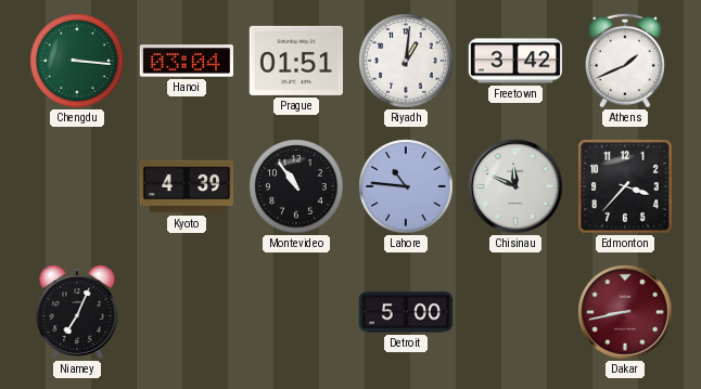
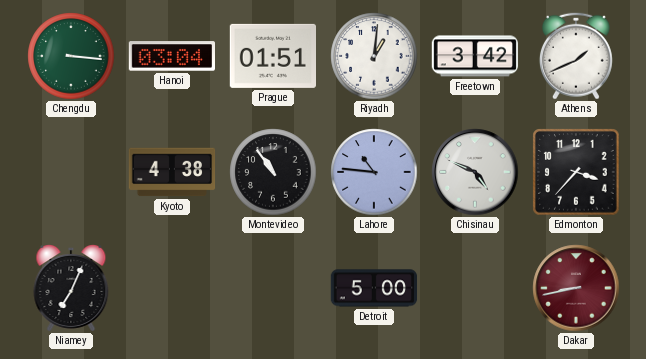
Kyoto: 4:39 -> 4:38
Chisinau: 11:49 -> 4:49
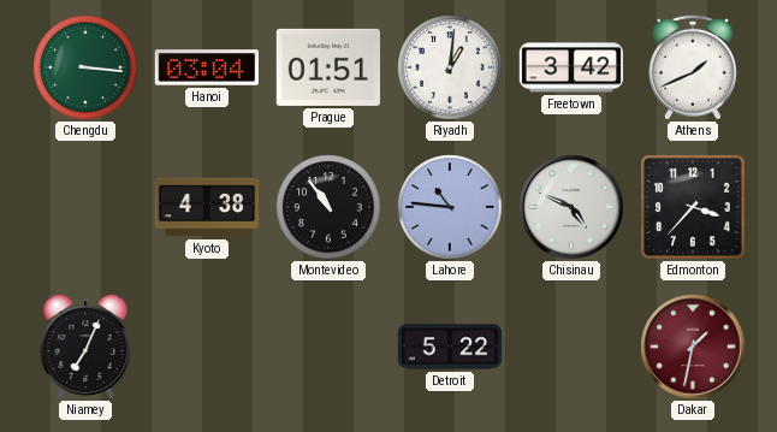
Detroit: 5:00 -> 5:22
Dakar: 8:43 -> 1:32
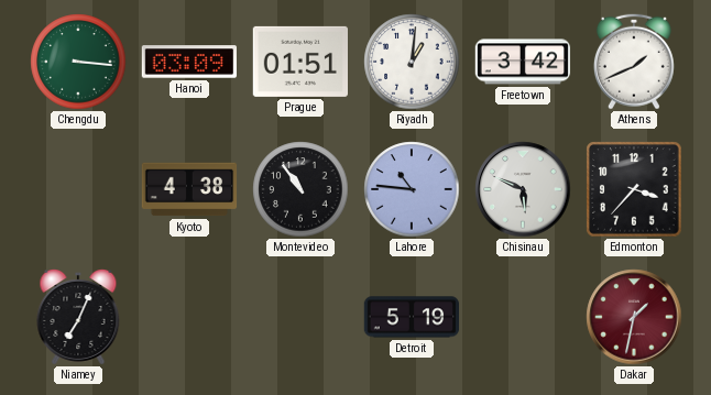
Hanoi: 03:04 -> 03:09
Chisinau: 4:49 -> 5:49
Detroit: 5:22 -> 5:19
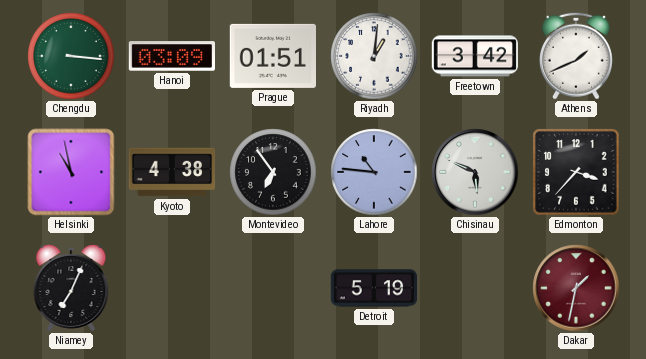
Helsinki: none -> 10:58
Montevideo: 10:54 -> 6:54
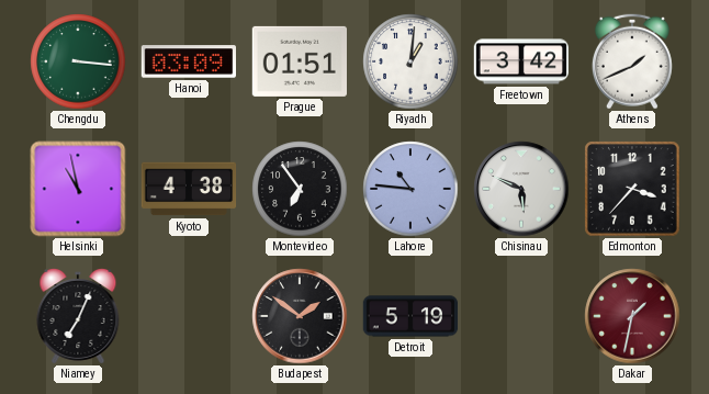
Budapest: none -> 1:51
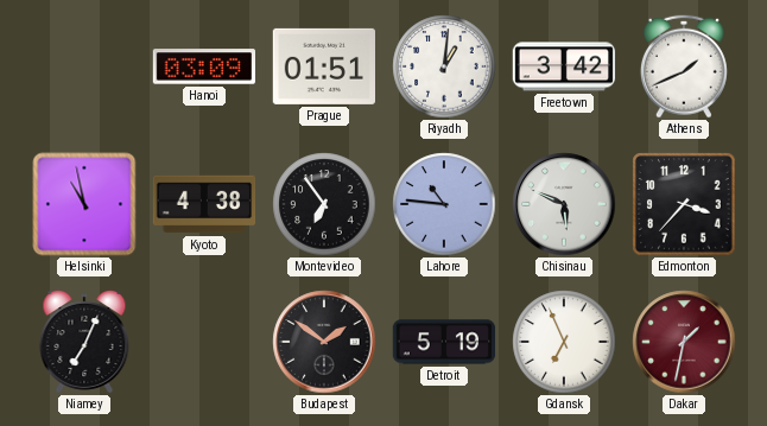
Chengdu: 3:16 -> none
Gdansk: none -> 6:56
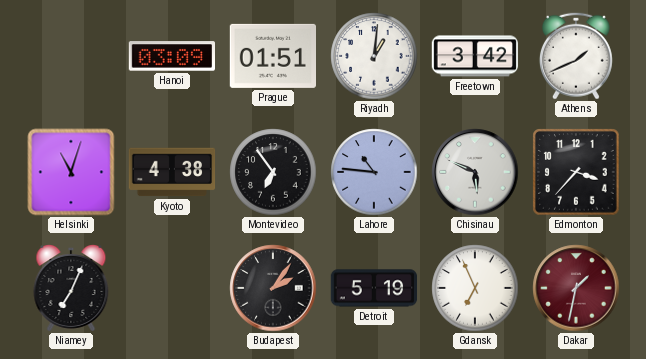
Helsinki: 10:58 -> 11:03
Budapest: 1:51 -> 2:06
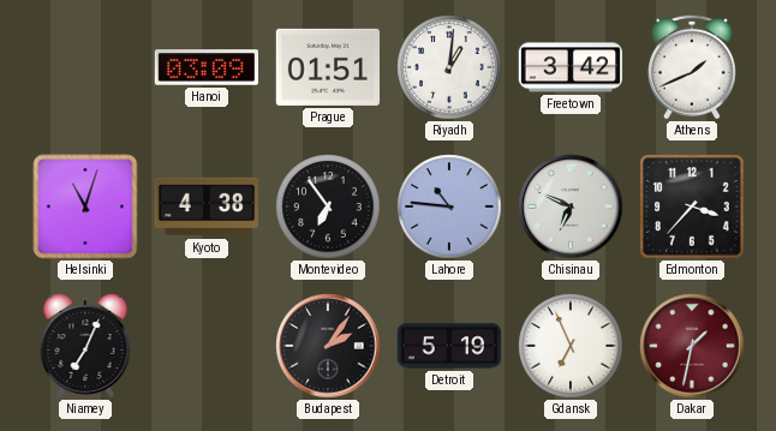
Chisinau: 5:49 -> 6:49
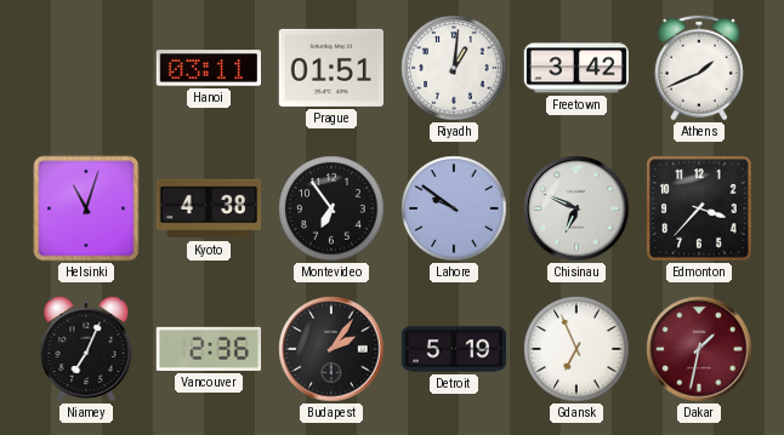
Hanoi: 03:09 -> 03:11
Lahore: 10:46 -> 9:51
Vancouver: none -> 2:36
